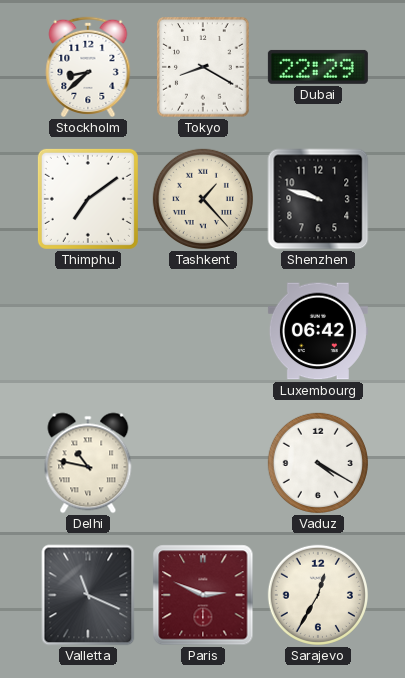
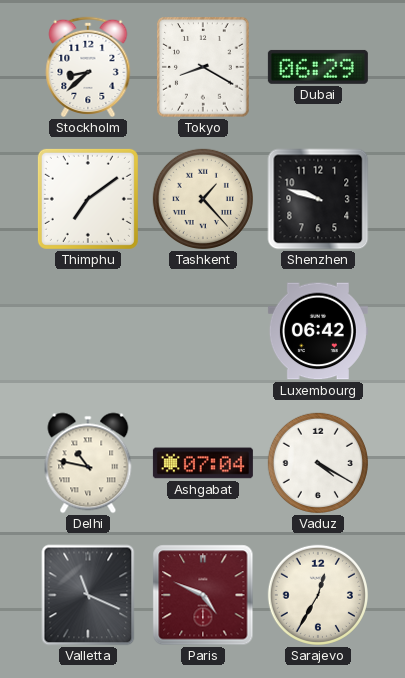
Dubai: 22:29 -> 06:29
Ashgabat: none -> 07:04
Paris: 2:49 -> 4:49
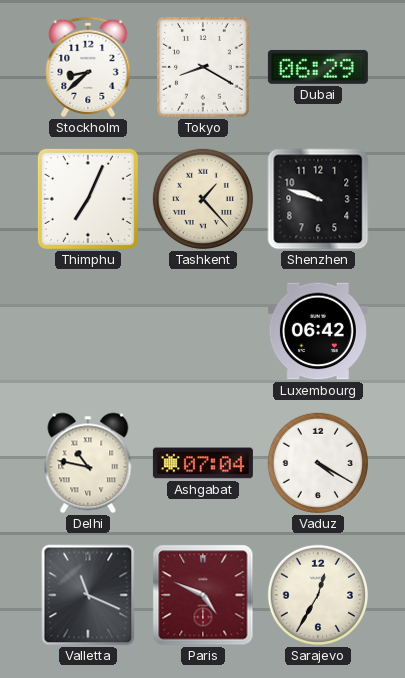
Thimphu: 7:09 -> 7:04
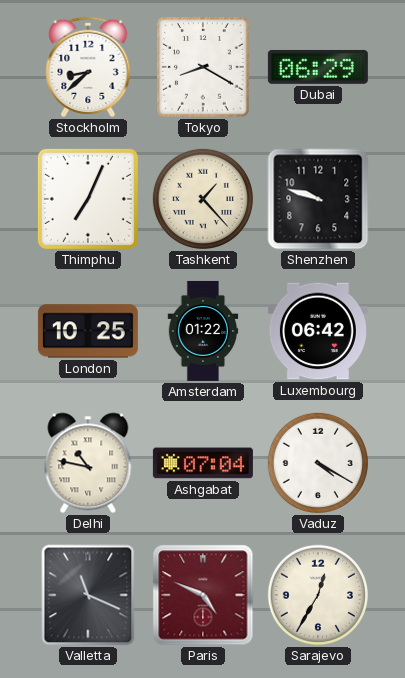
London: none -> 10:25
Amsterdam: none -> 01:22
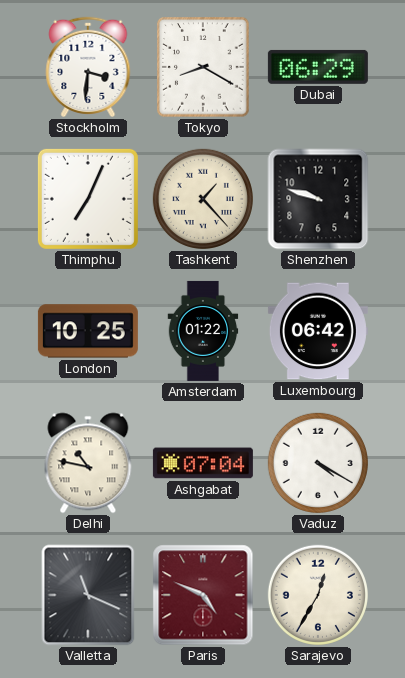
Stockholm: 8:38 -> 3:31
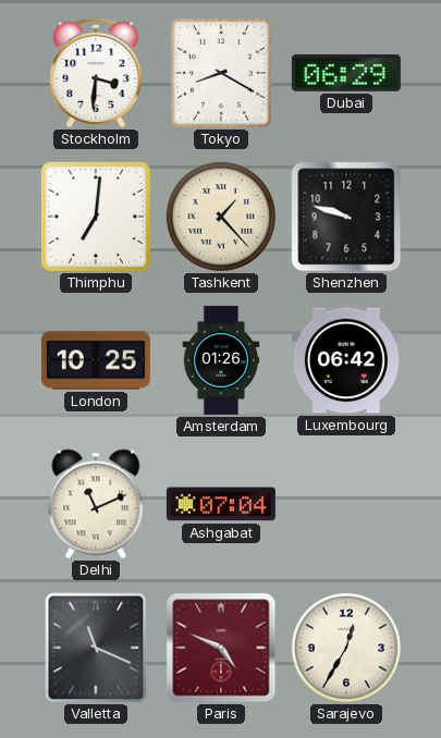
Thimphu: 7:04 -> 7:01
Amsterdam: 01:22 -> 01:26
Delhi: 10:47 -> 11:11
Vaduz: 4:20 -> none
